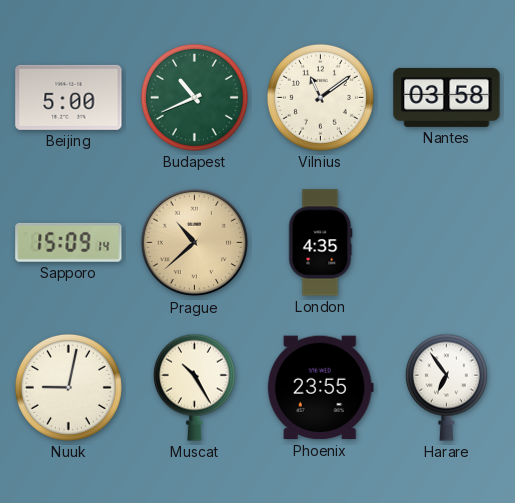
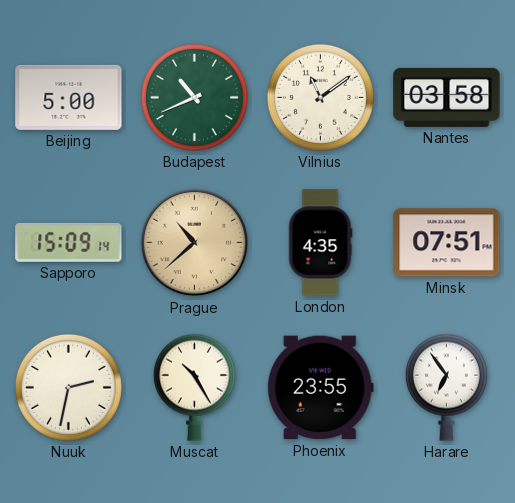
Minsk: none -> 07:51
Nuuk: 9:02 -> 2:32
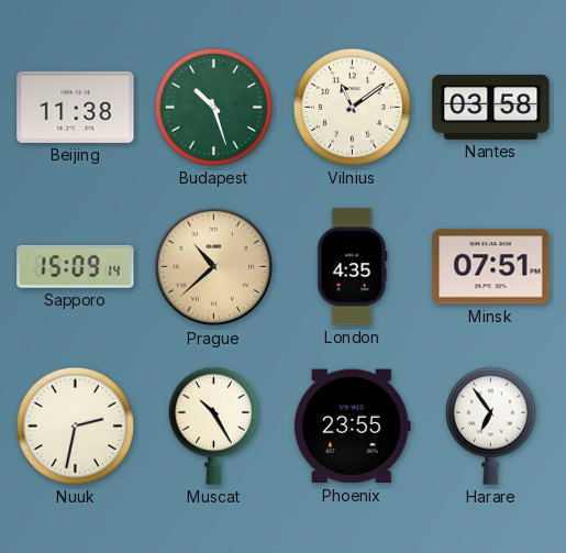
Beijing: 5:00 -> 11:38
Budapest: 10:41 -> 10:27
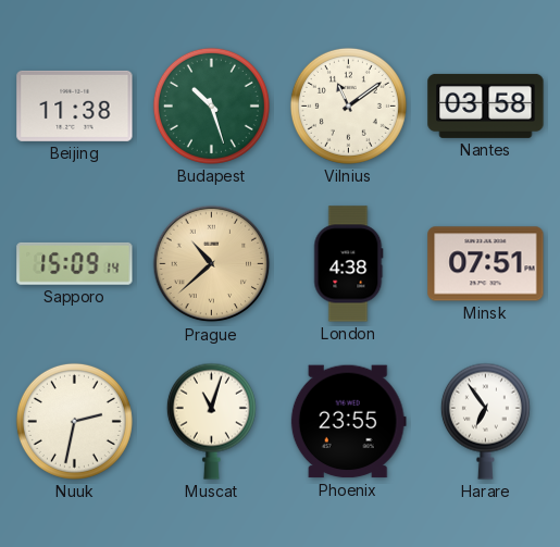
London: 4:35 -> 4:38
Muscat: 10:25 -> 11:03
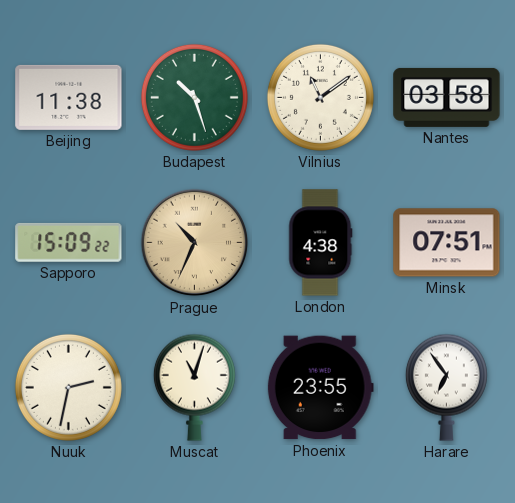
Sapporo: 15:09:14 -> 15:09:22
Prague: 10:38 -> 10:34
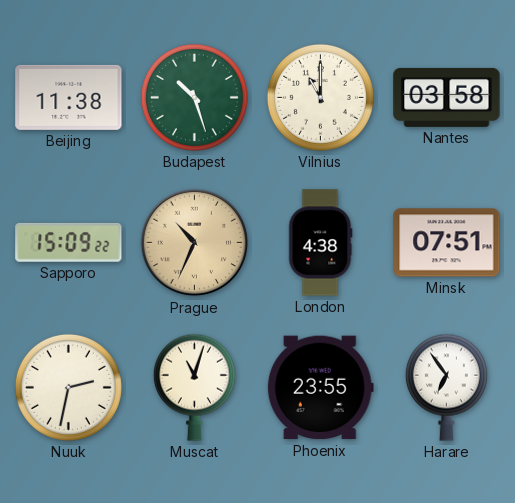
Vilnius: 11:09 -> 11:00
